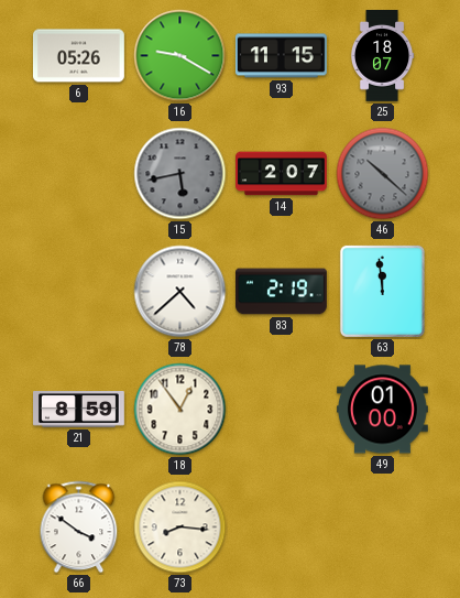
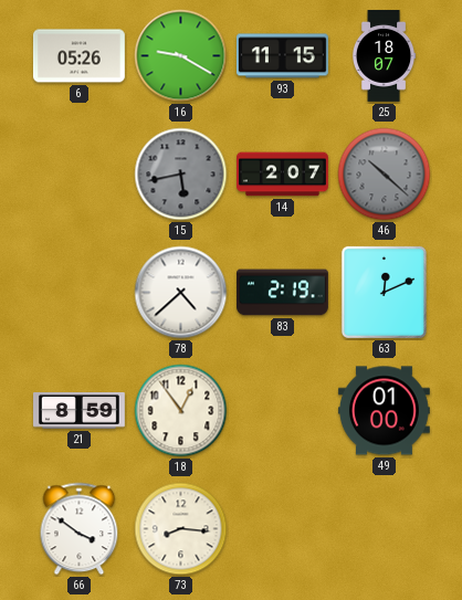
63: 11:59 -> 12:11
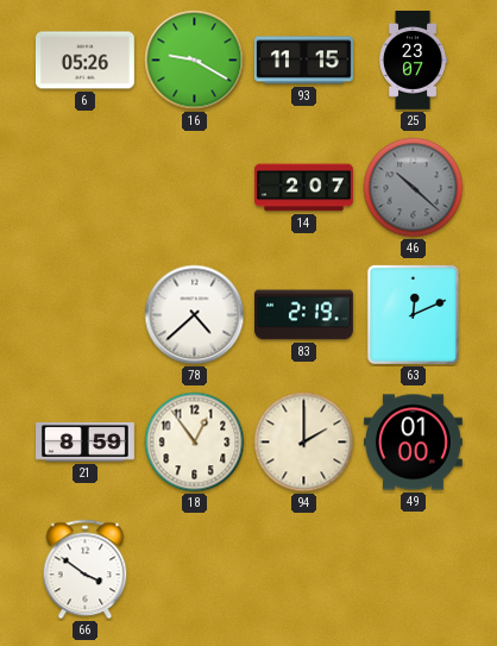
25: 18:07 -> 23:07
15: 5:43 -> none
94: none -> 2:00
73: 8:16 -> none
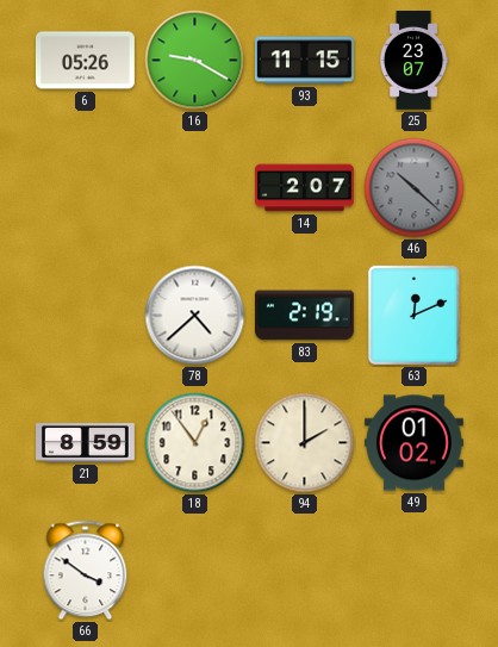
49: 01:00 -> 01:02
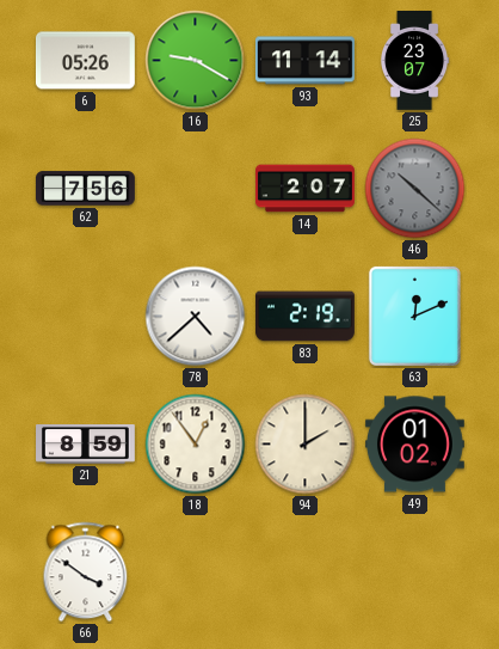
93: 11:15 -> 11:14
62: none -> 7:56
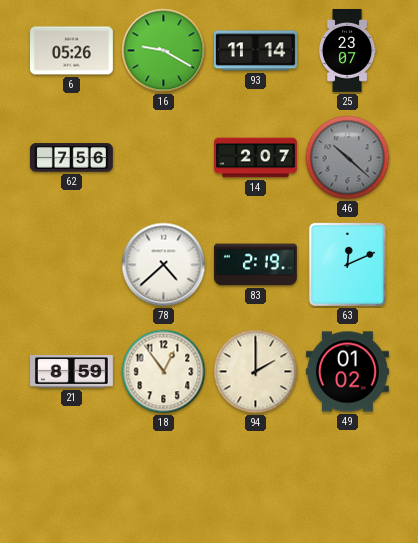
66: 3:51 -> none
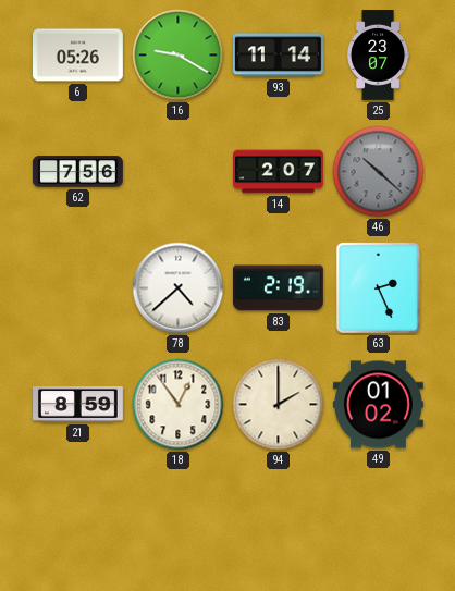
63: 12:11 -> 2:26
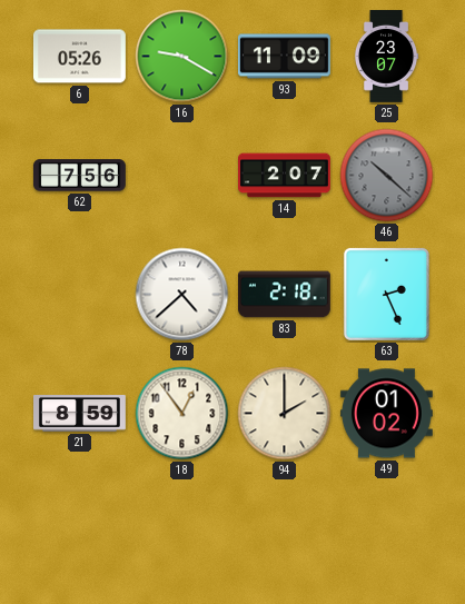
93: 11:14 -> 11:09
83: 2:19 -> 2:18
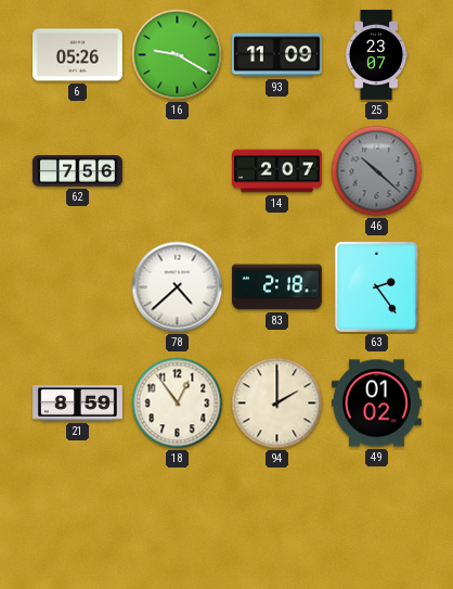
63: 2:26 -> 2:24
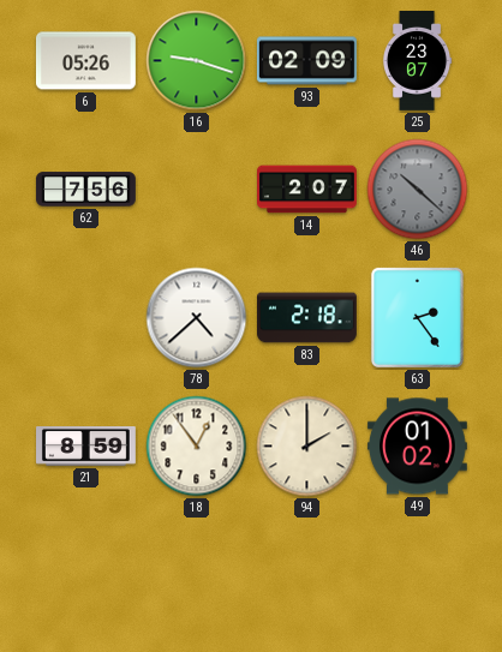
16: 9:20 -> 9:18
93: 11:09 -> 02:09
